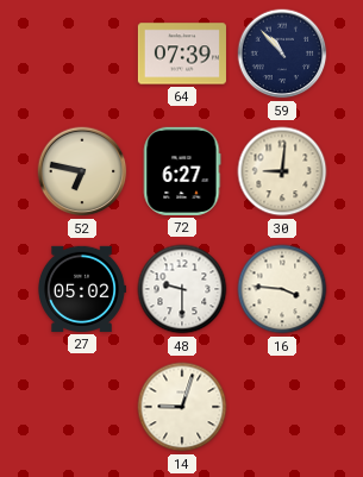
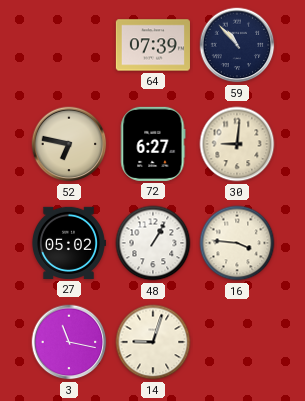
48: 9:30 -> 1:05
3: none -> 11:17
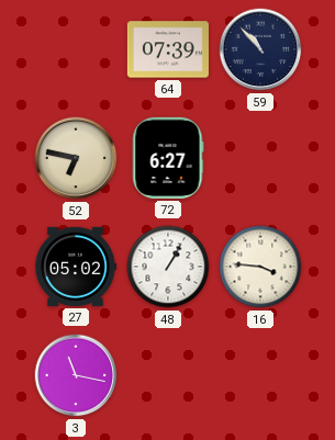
30: 9:01 -> none
14: 9:03 -> none
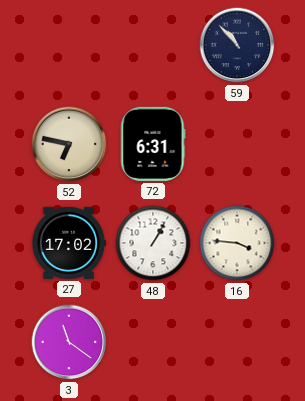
64: 07:39 -> none
72: 6:27 -> 6:31
27: 05:02 -> 17:02
3: 11:17 -> 11:21
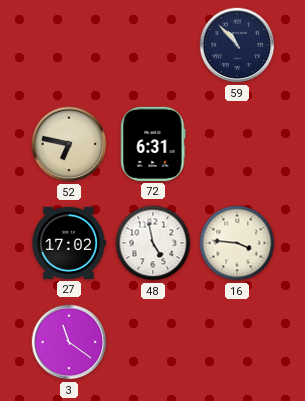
48: 1:05 -> 4:58
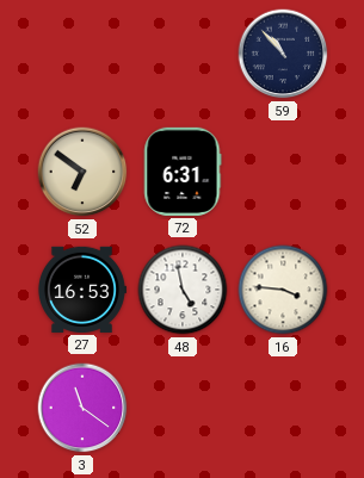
52: 6:47 -> 6:51
27: 17:02 -> 16:53
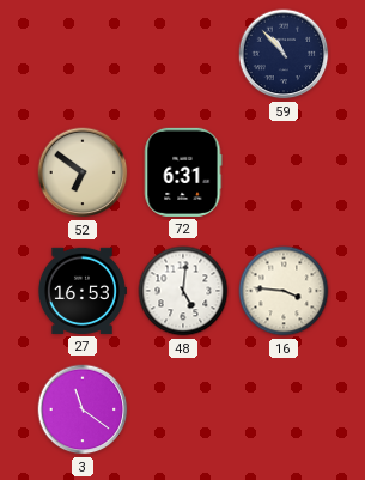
48: 4:58 -> 5:01
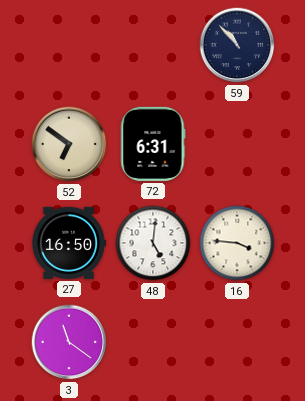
27: 16:53 -> 16:50
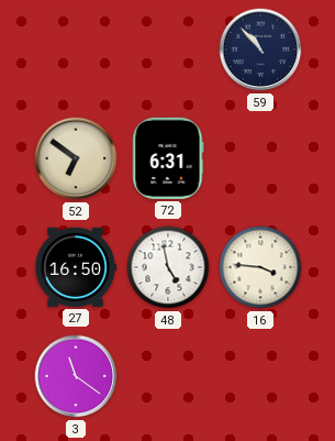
48: 5:01 -> 4:58
